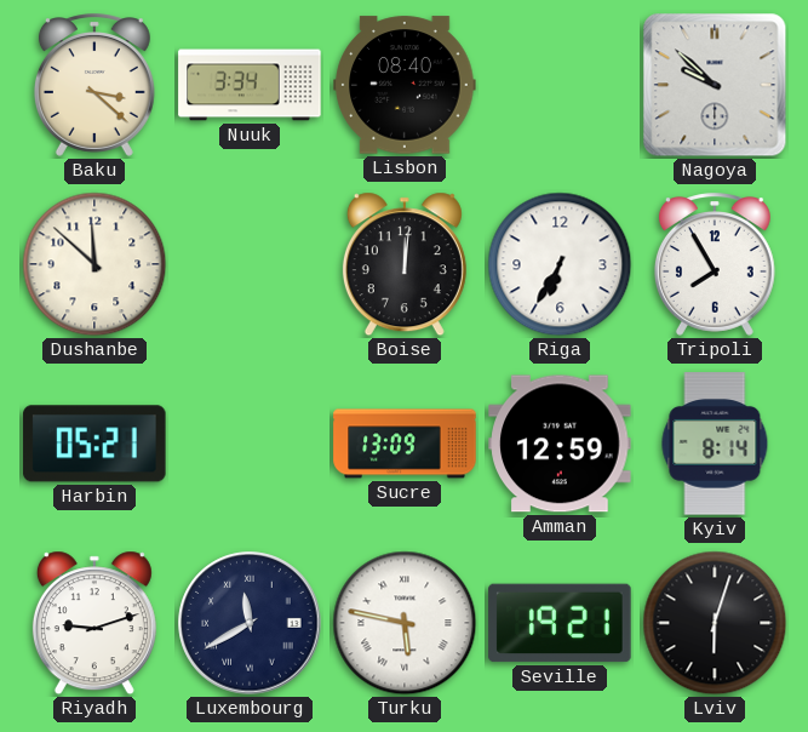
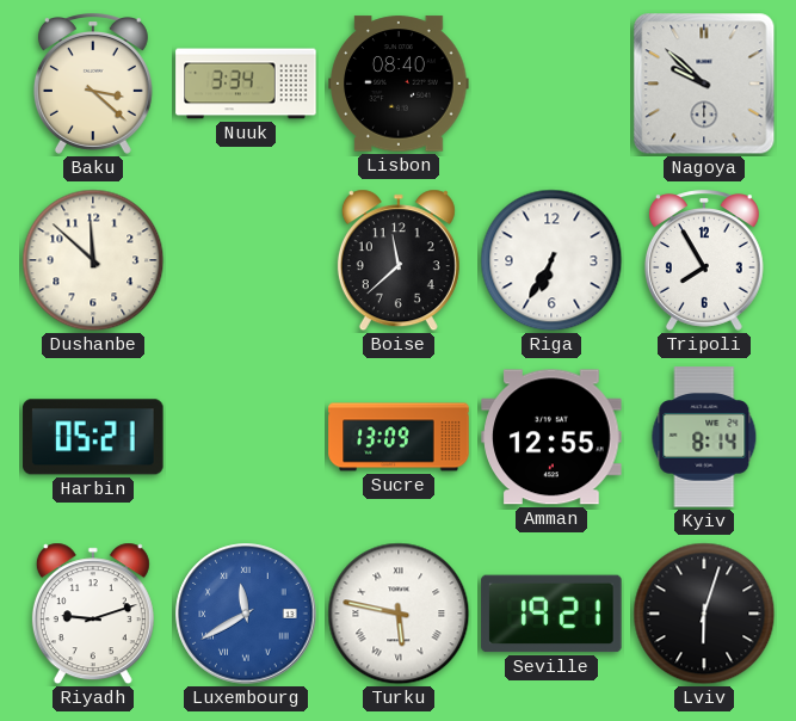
Boise: 12:01 -> 11:38
Amman: 12:59 -> 12:55
Luxembourg dial: navy -> blue
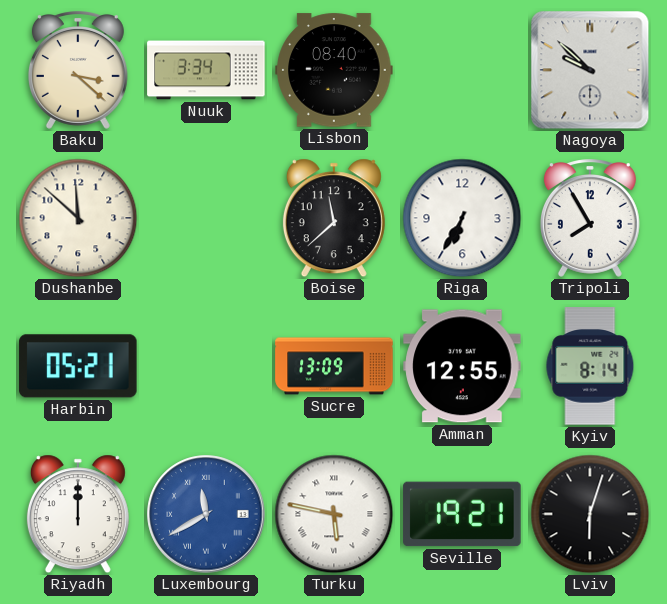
Riyadh: 9:12 -> 12:00
